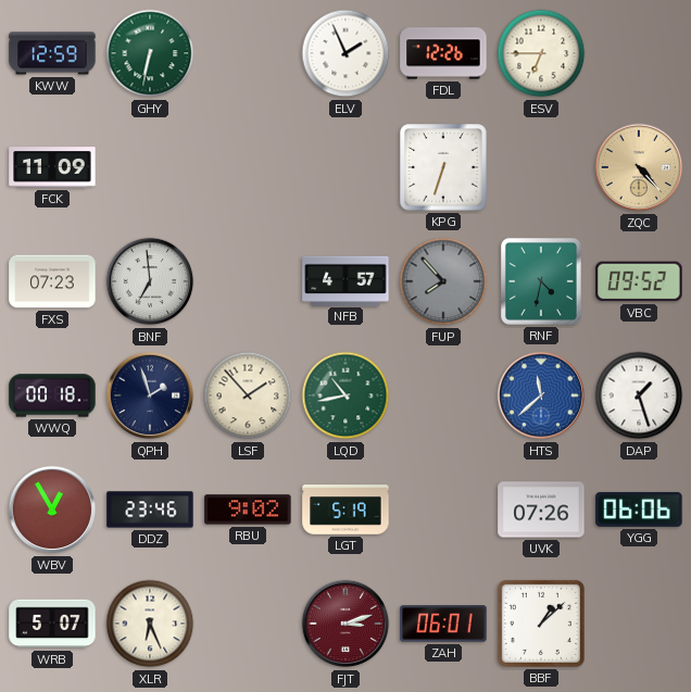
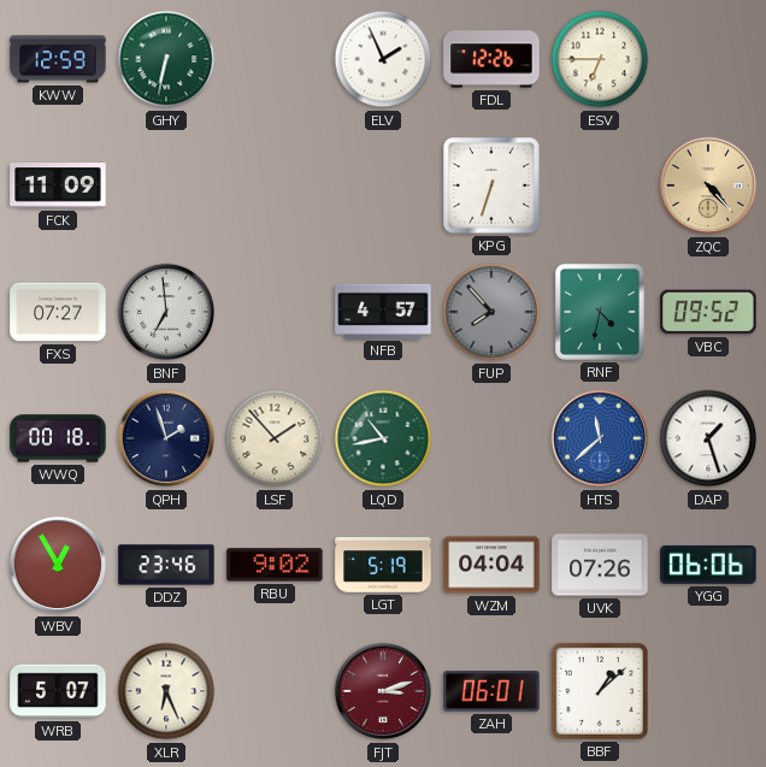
FXS: 07:23 -> 07:27
WZM: none -> 04:04
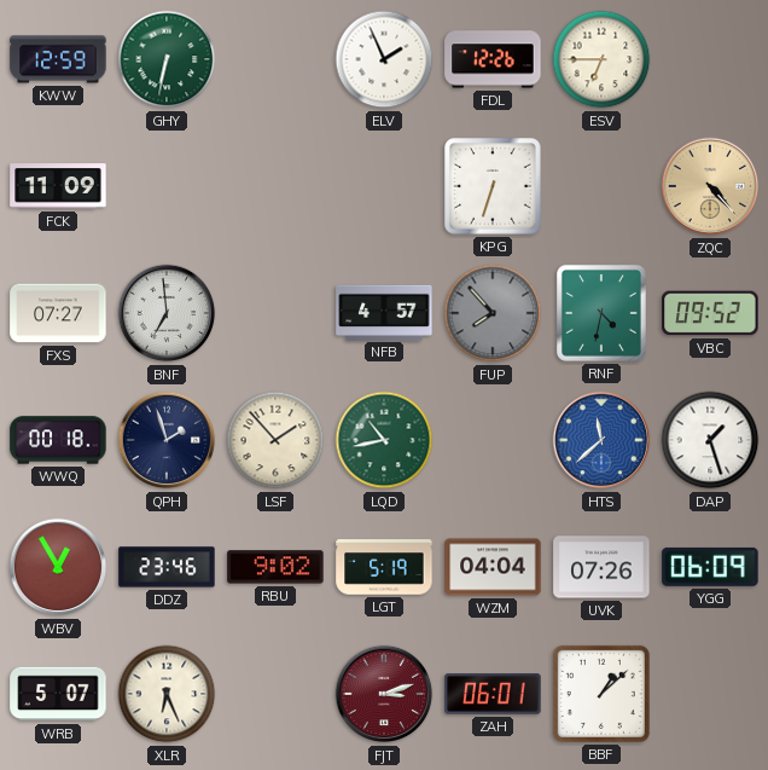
YGG: 06:06 -> 06:09
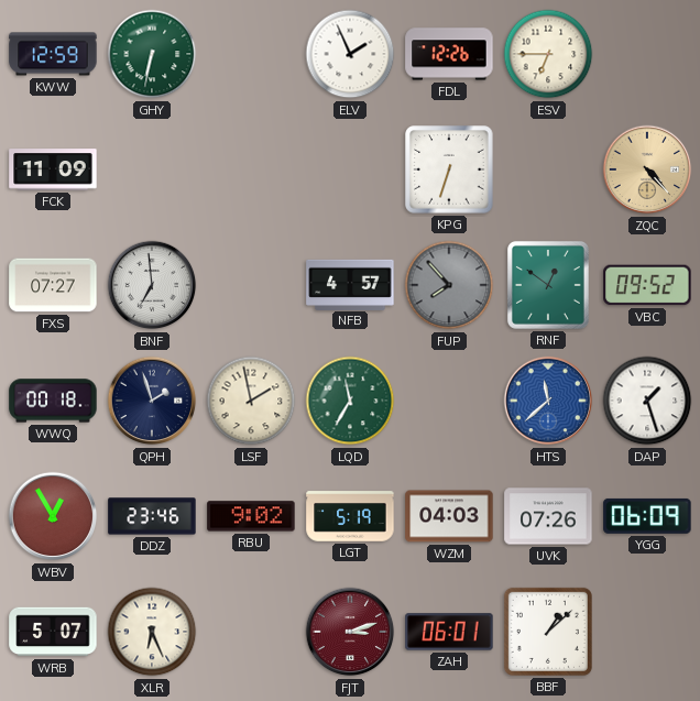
RNF: 4:32 -> 12:51
LSF: 1:53 -> 1:58
LQD: 10:43 -> 11:35
WZM: 04:04 -> 04:03
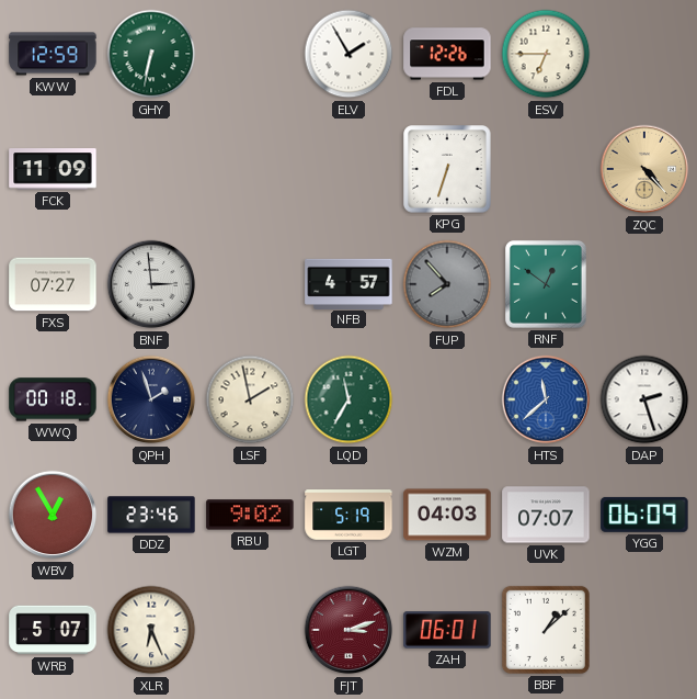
ELV: 1:56 -> 1:55
BNF: 6:59 -> 2:59
VBC: 09:52 -> none
DAP: 1:27 -> 2:27
UVK: 07:26 -> 07:07
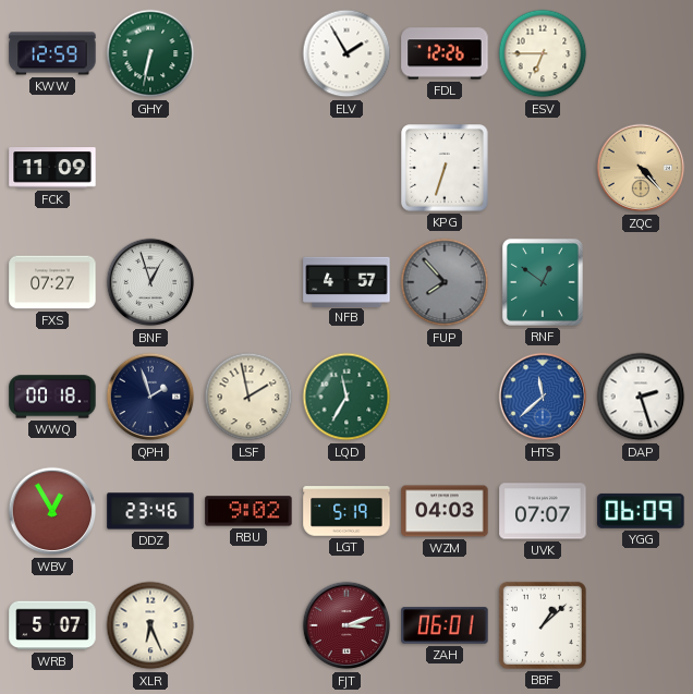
BNF: 2:59 -> 12:57
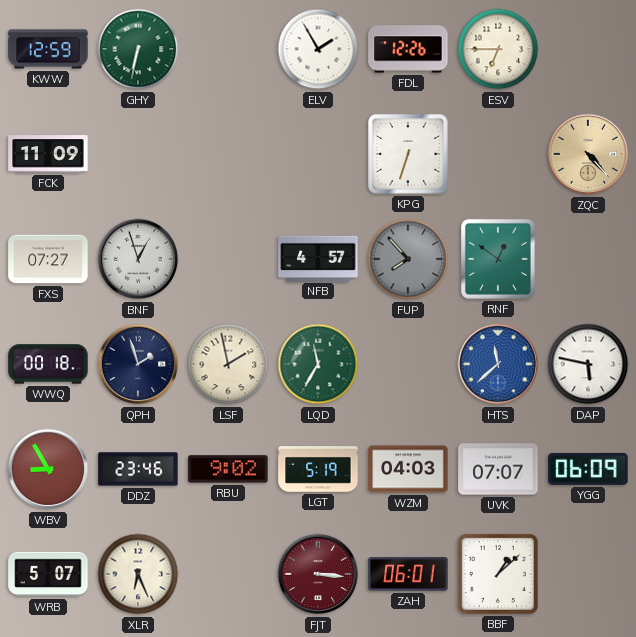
DAP: 2:27 -> 5:47
WBV: 12:55 -> 8:55
FJT: 3:12 -> 3:16
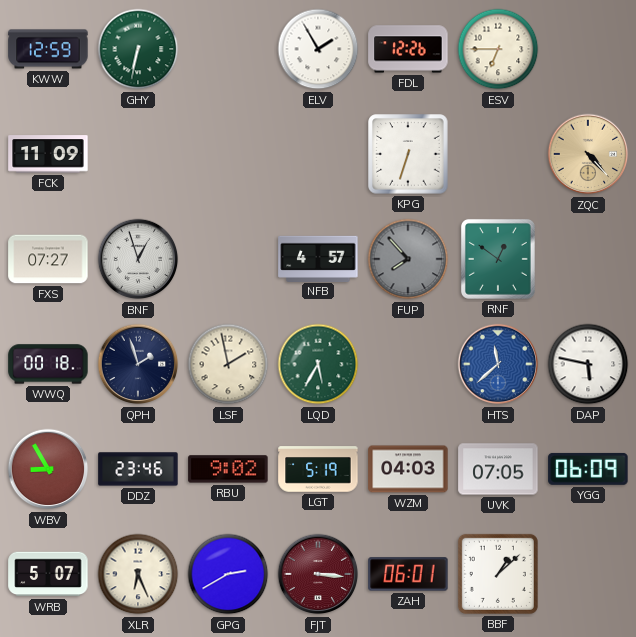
LQD: 11:35 -> 5:35
UVK: 07:07 -> 07:05
GPG: none -> 2:40
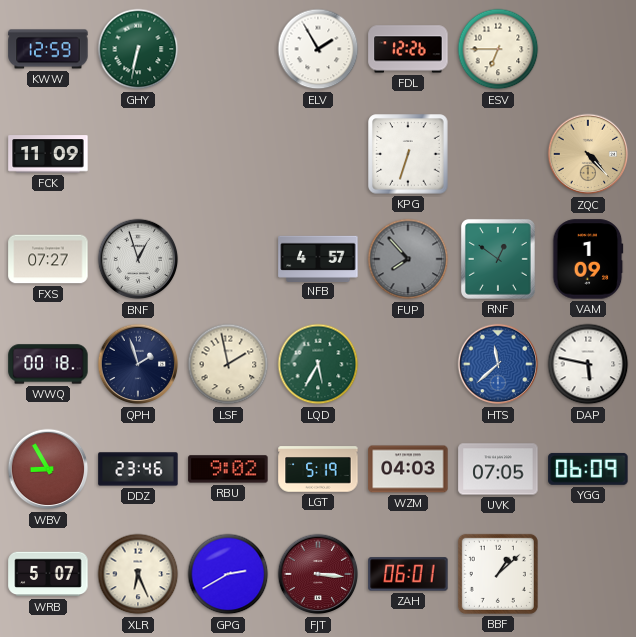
VAM: none -> 1:09
